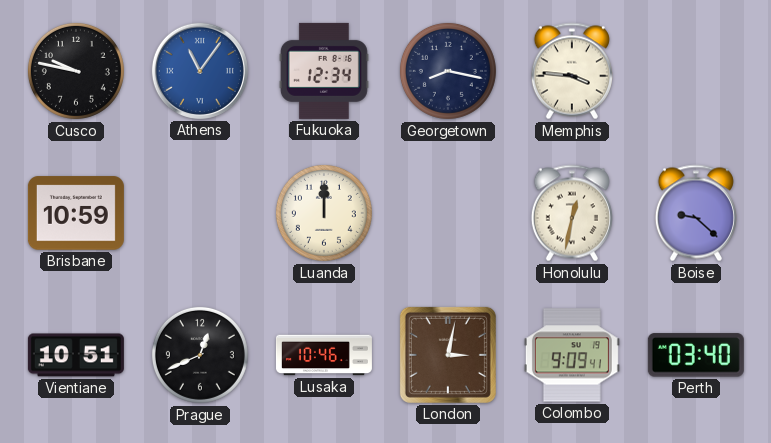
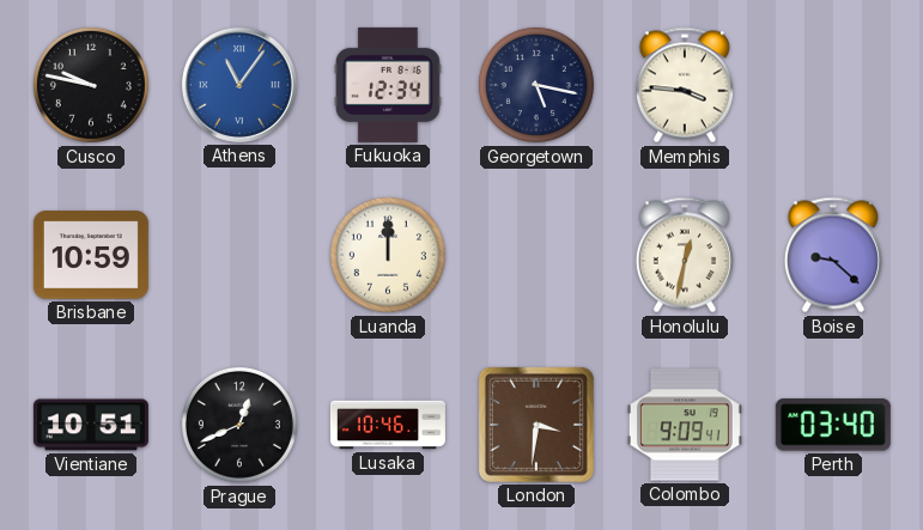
Georgetown: 8:17 -> 5:17
London: 3:02 -> 3:31
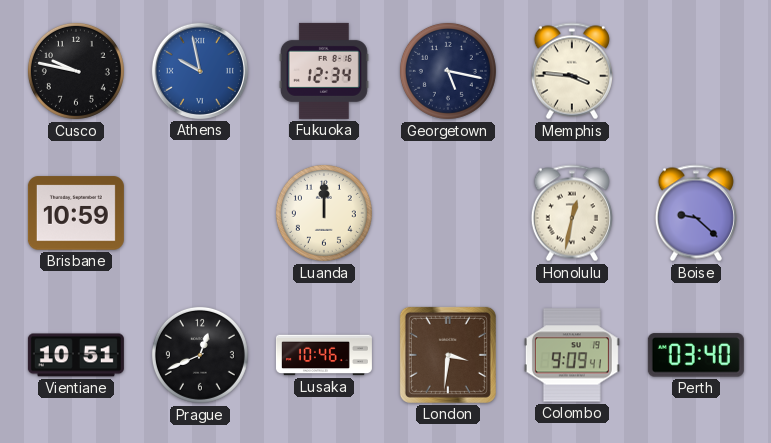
Athens: 11:06 -> 9:58
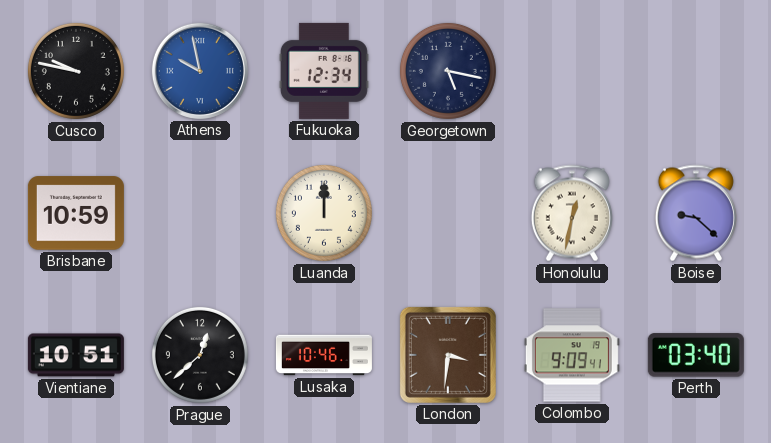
Memphis: 3:46 -> none
Prague: 12:41 -> 12:38
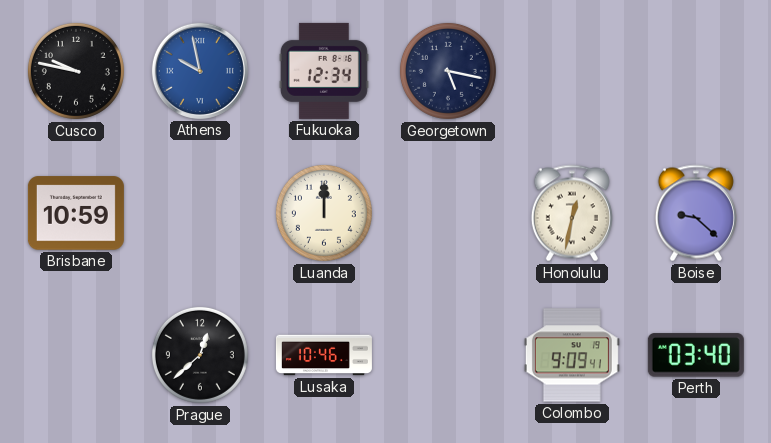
Vientiane: 10:51 -> none
London: 3:31 -> none
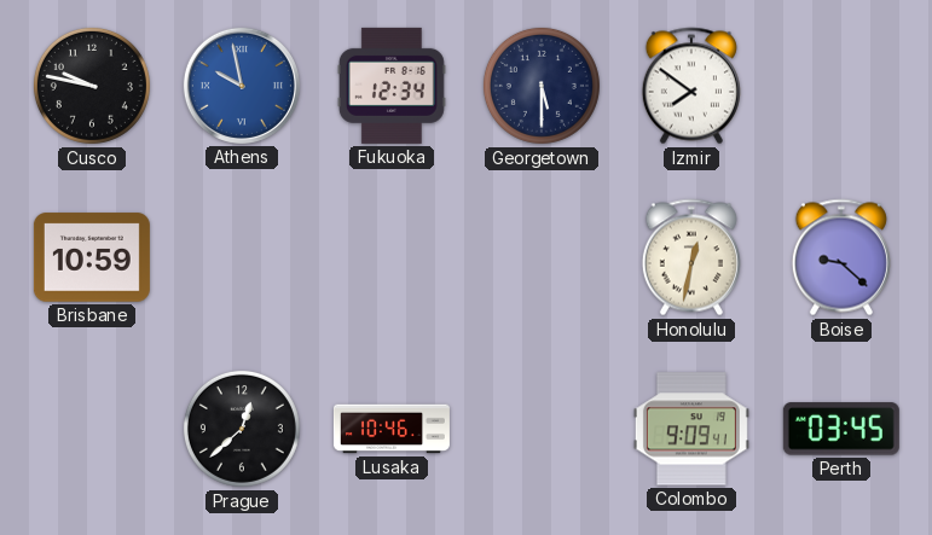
Georgetown: 5:17 -> 5:30
Izmir: none -> 7:51
Luanda: 12:00 -> none
Perth: 03:40 -> 03:45
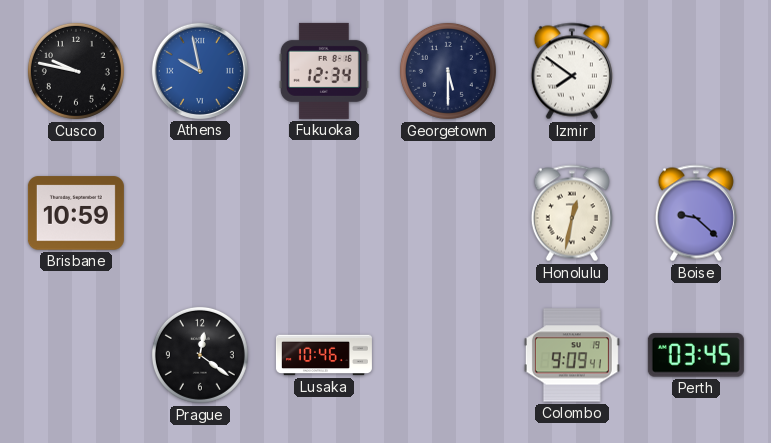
Prague: 12:38 -> 12:21
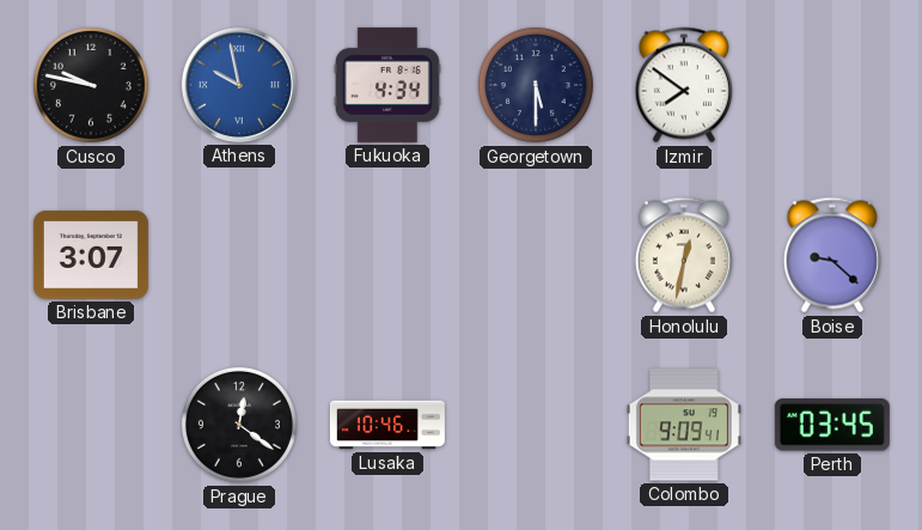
Fukuoka: 12:34 -> 4:34
Brisbane: 10:59 -> 3:07
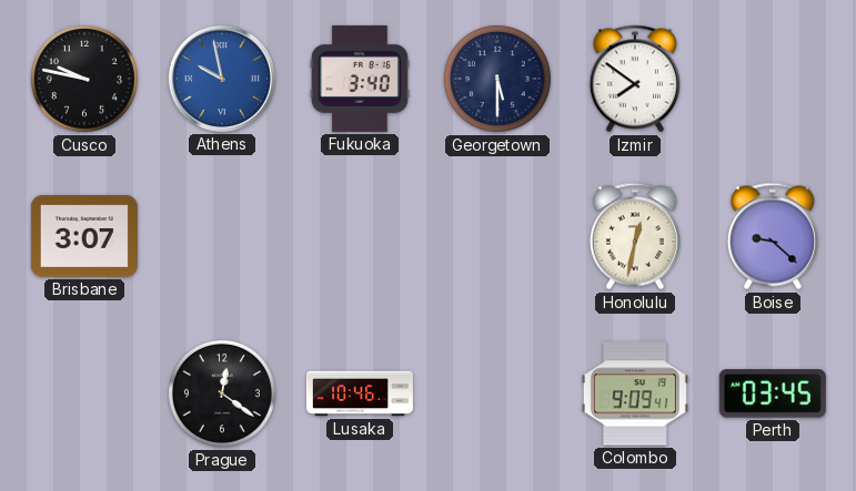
Fukuoka: 4:34 -> 3:40
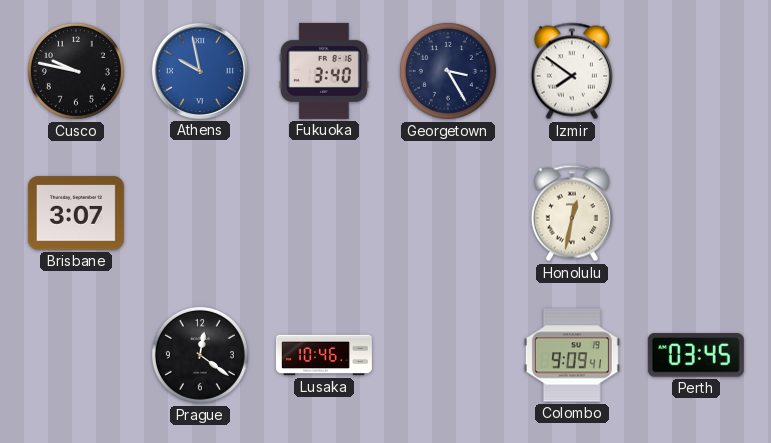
Georgetown: 5:30 -> 3:25
Boise: 9:22 -> none
